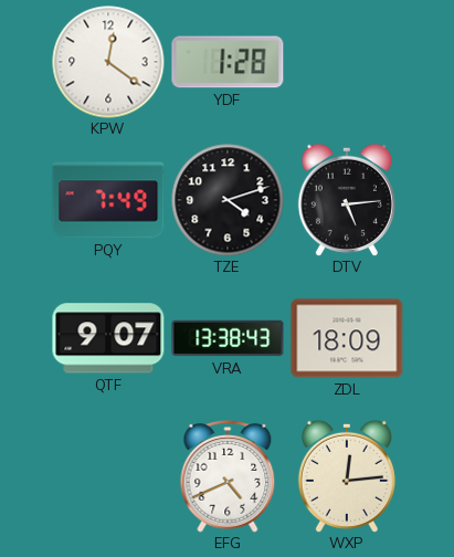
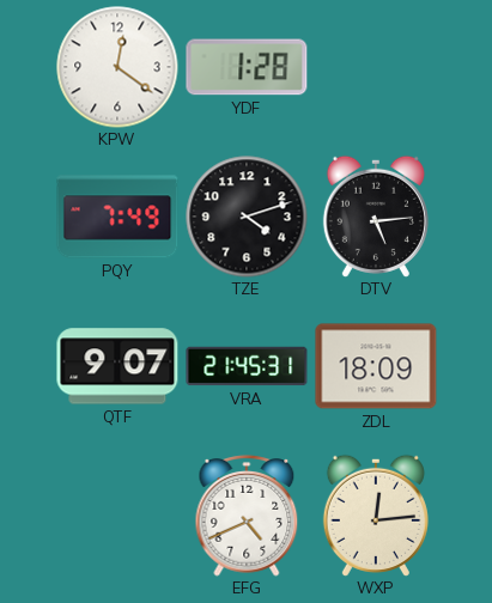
VRA: 13:38 -> 21:45
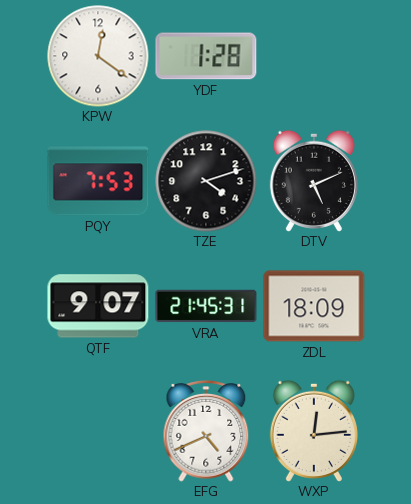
PQY: 7:49 -> 7:53
DTV: 5:14 -> 5:11
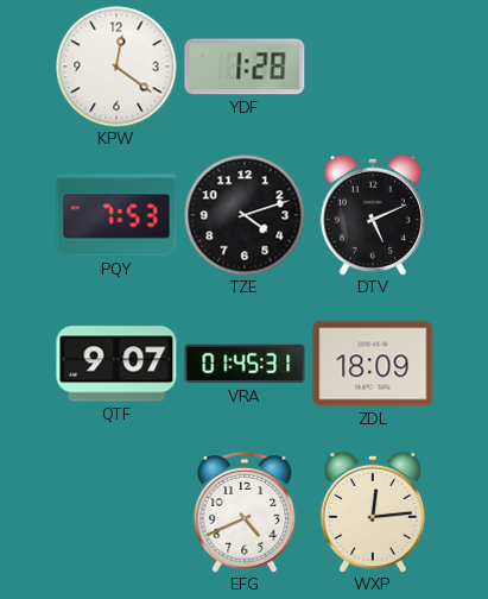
VRA: 21:45 -> 01:45
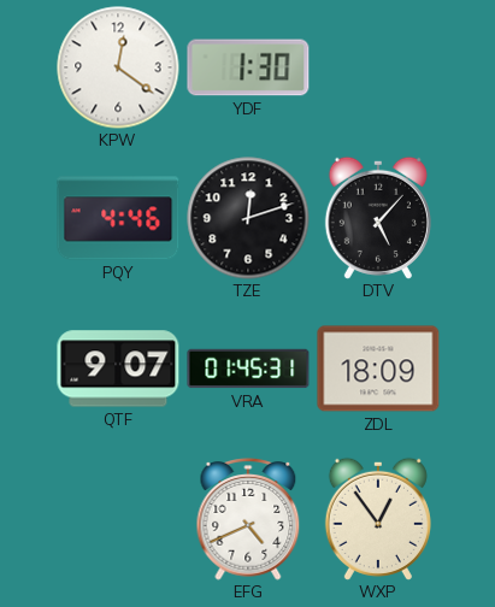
YDF: 1:28 -> 1:30
PQY: 7:53 -> 4:46
TZE: 4:12 -> 12:12
DTV: 5:11 -> 5:07
WXP: 12:14 -> 12:54
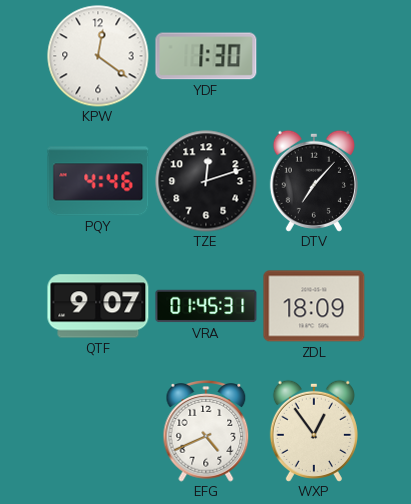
DTV: 5:07 -> 7:07
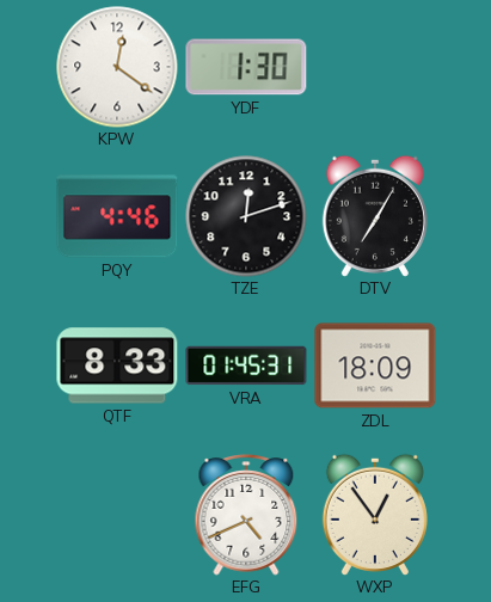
DTV: 7:07 -> 7:05
QTF: 9:07 -> 8:33
